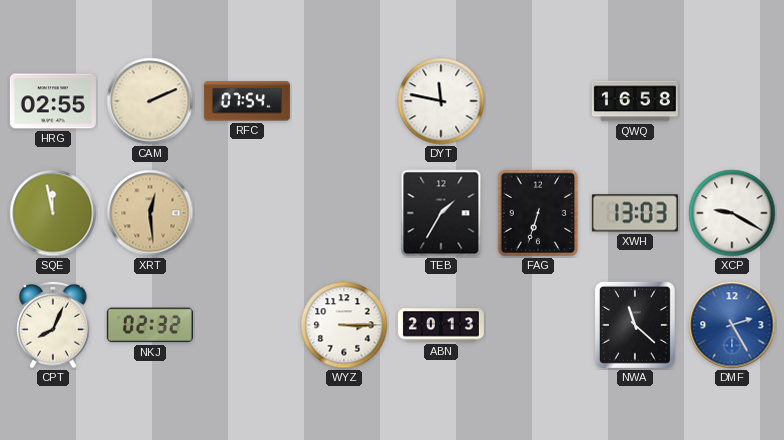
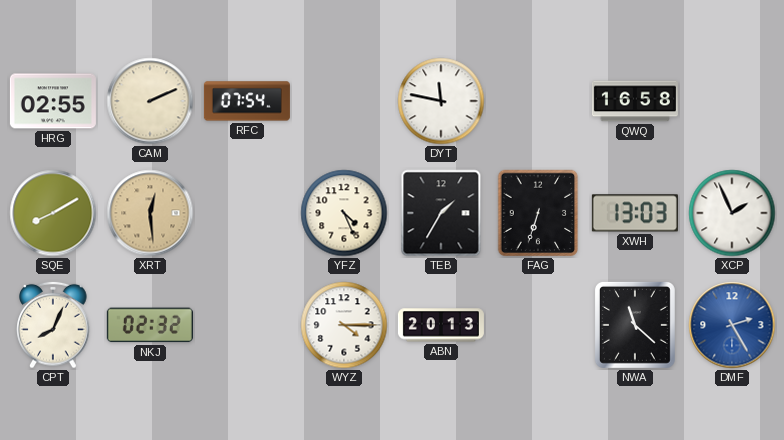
SQE: 11:58 -> 8:10
YFZ: none -> 4:26
XCP: 9:20 -> 1:56
WYZ: 3:15 -> 4:15
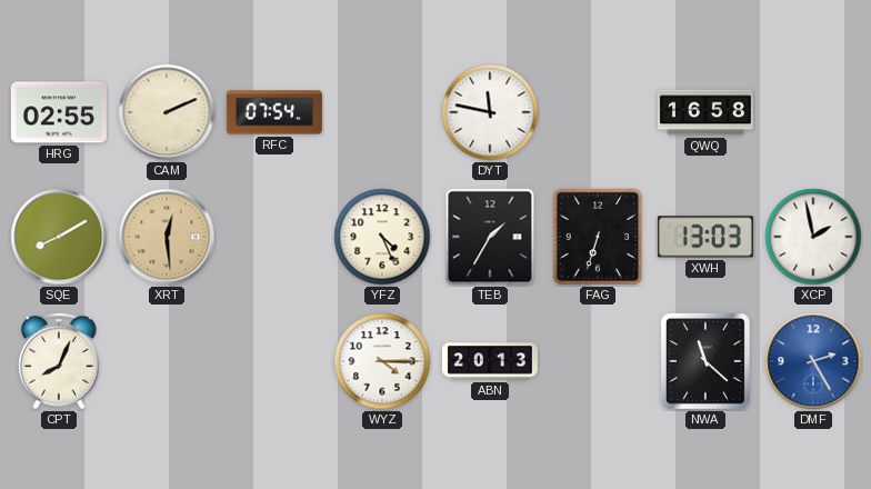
XCP: 1:56 -> 1:58
NKJ: 02:32 -> none
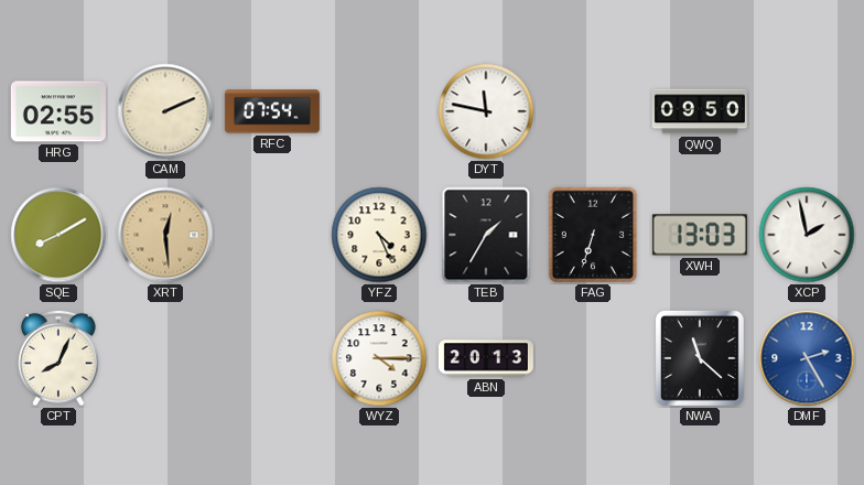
QWQ: 16:58 -> 09:50
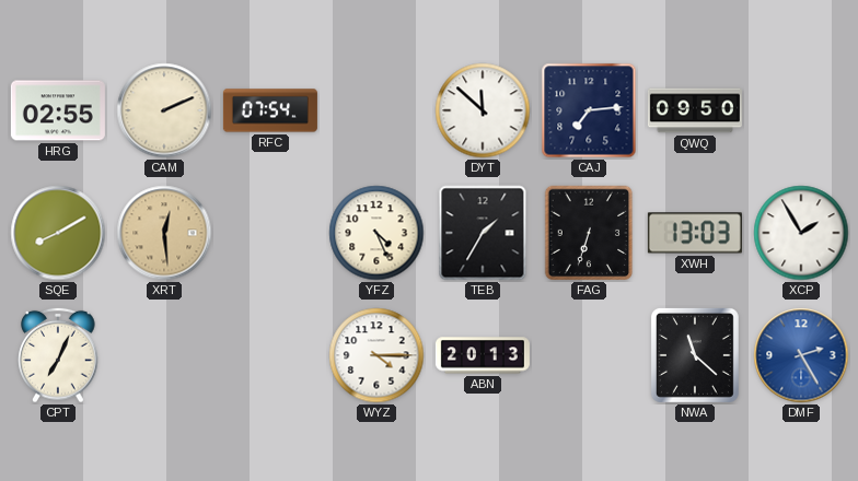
DYT: 11:47 -> 11:52
CAJ: none -> 7:14
XCP: 1:58 -> 1:55
CPT: 8:04 -> 7:04
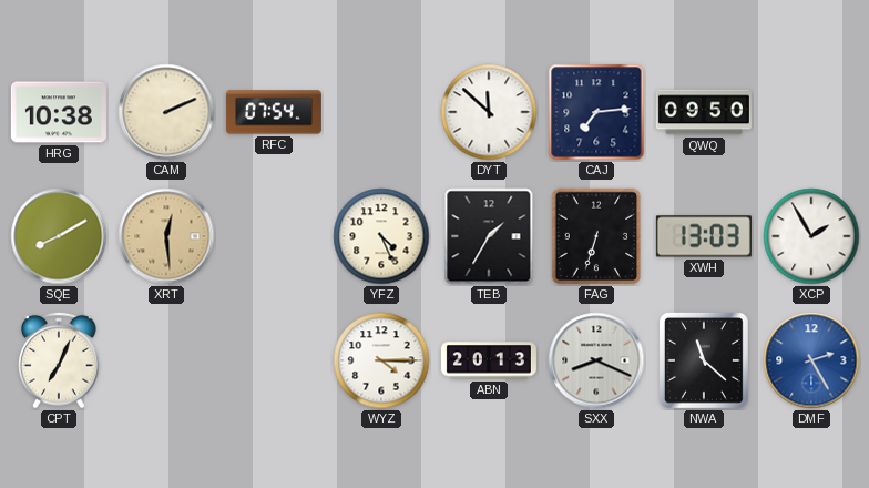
HRG: 02:55 -> 10:38
SXX: none -> 8:19
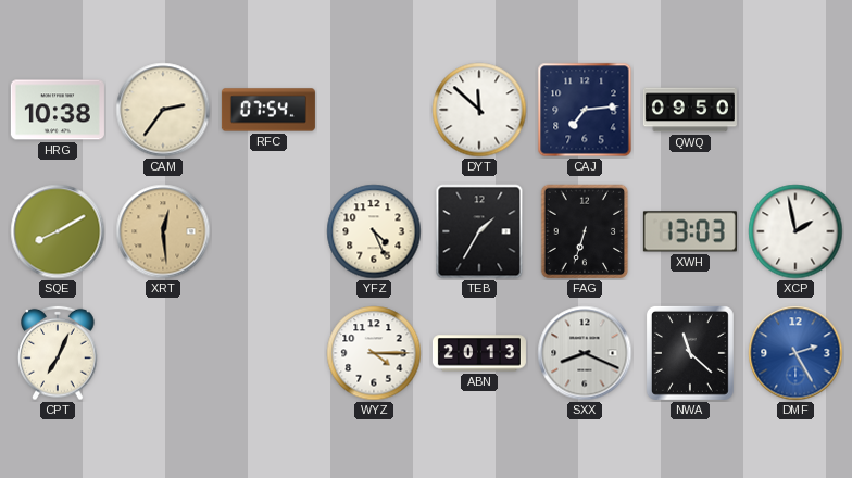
CAM: 2:11 -> 2:36
XCP: 1:55 -> 1:58
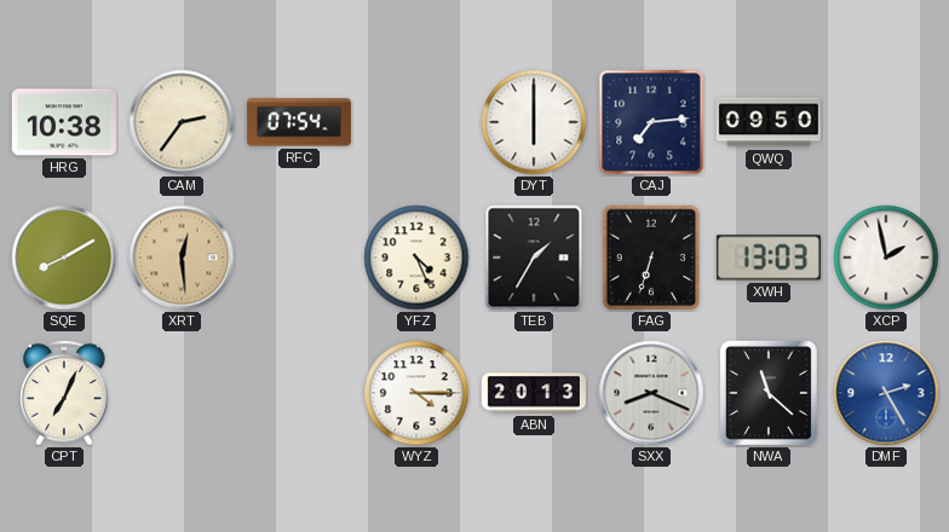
DYT: 11:52 -> 6:00
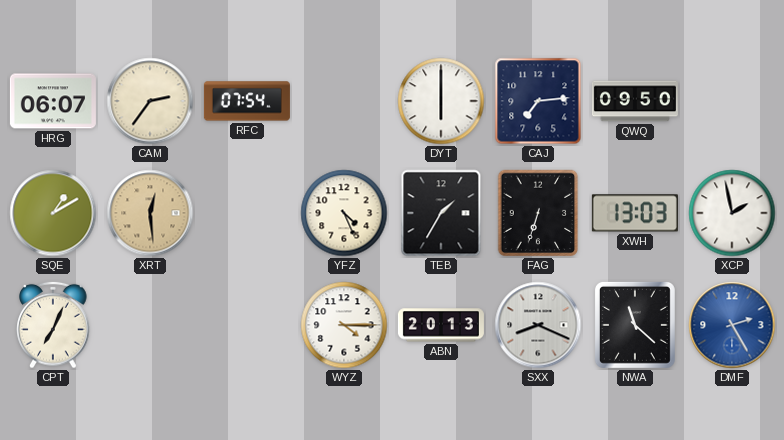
HRG: 10:38 -> 06:07
SQE: 8:10 -> 1:10
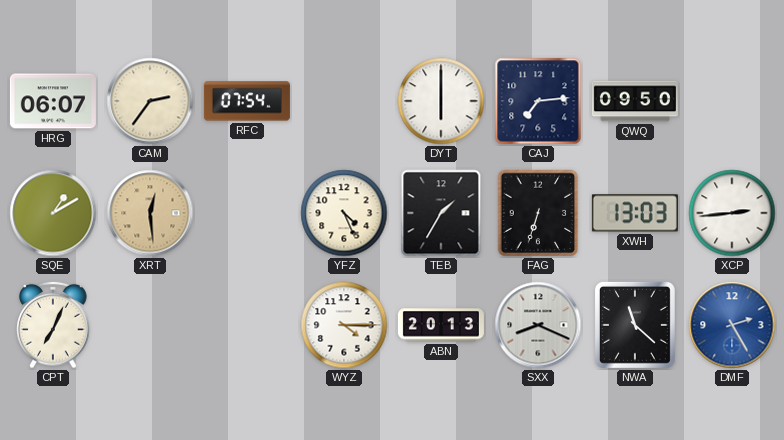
XCP: 1:58 -> 2:44
